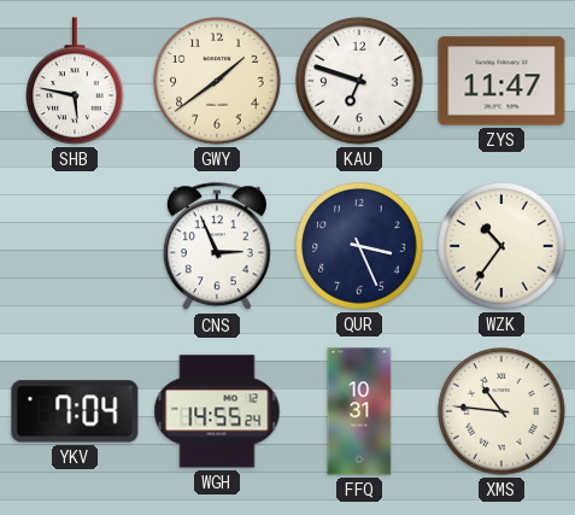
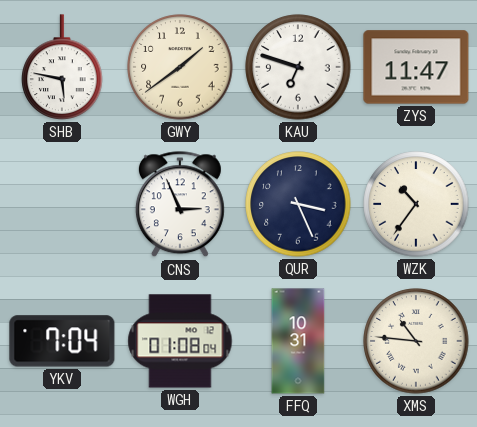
WGH: 14:55 -> 01:08
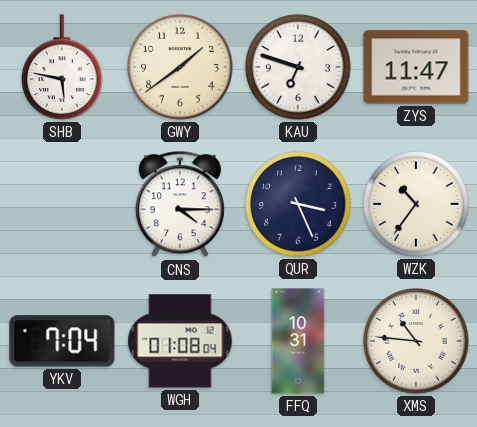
CNS: 2:56 -> 4:15
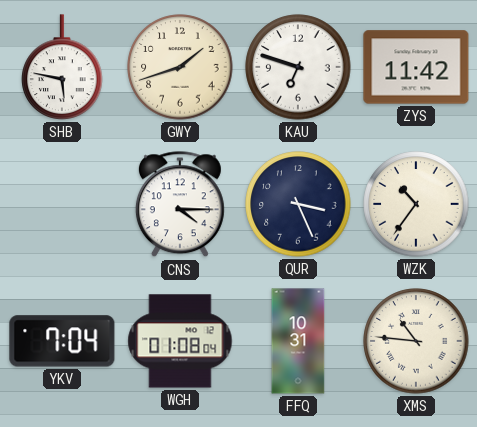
GWY: 1:39 -> 1:42
ZYS: 11:47 -> 11:42
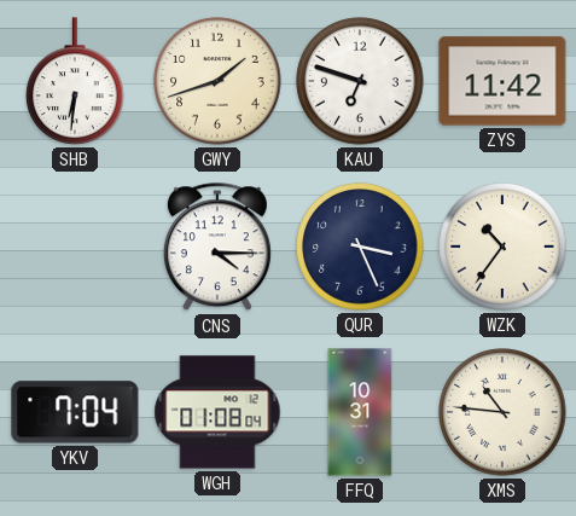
SHB: 5:47 -> 6:31
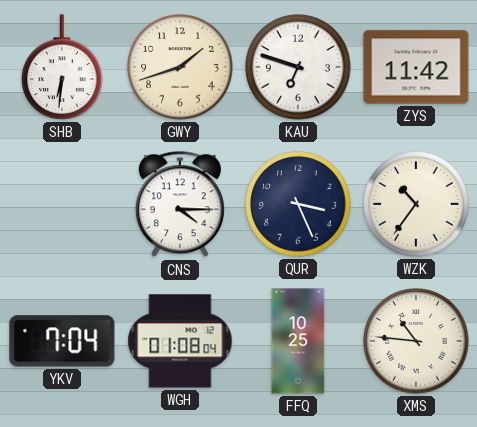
FFQ: 10:31 -> 10:25
